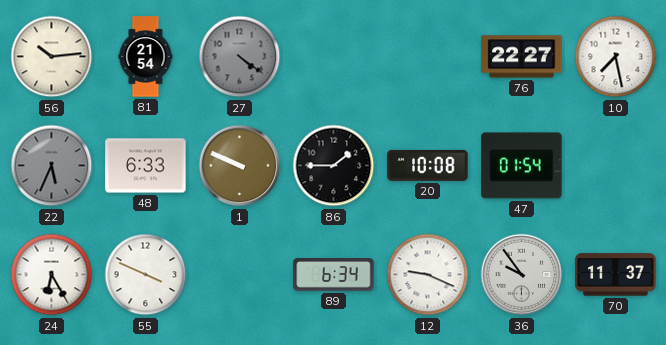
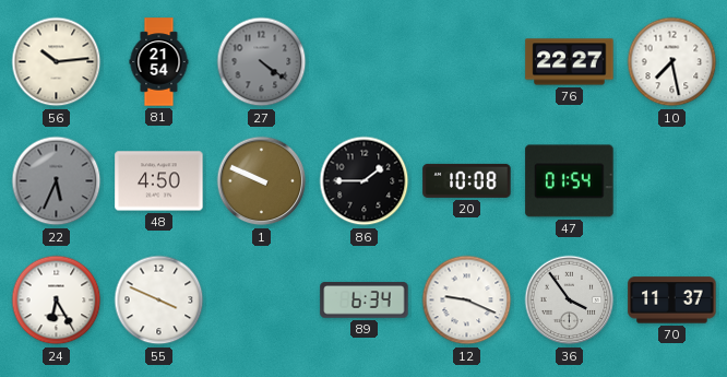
48: 6:33 -> 4:50
36: 9:54 -> 3:54
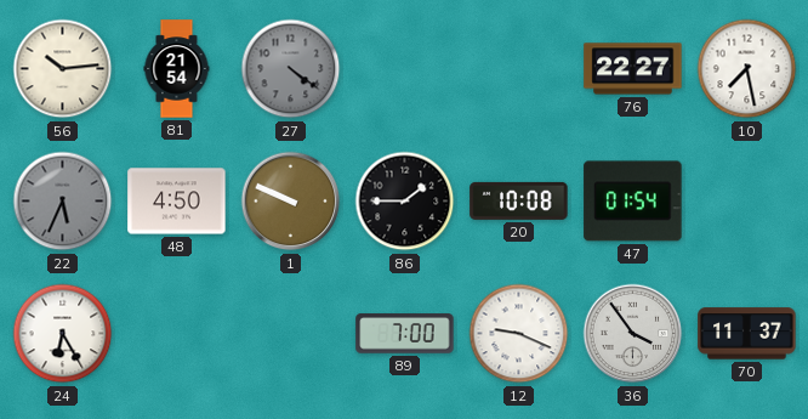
55: 3:49 -> none
89: 6:34 -> 7:00
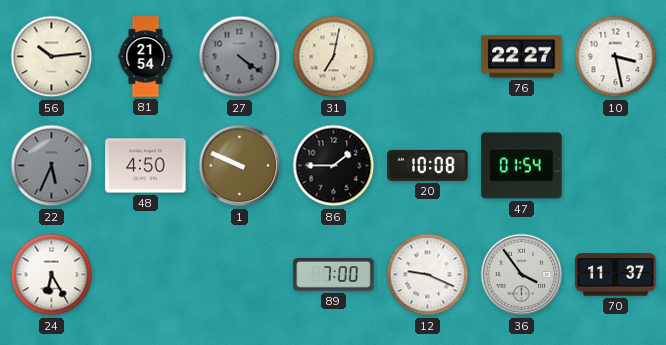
31: none -> 7:02
10: 7:28 -> 3:28
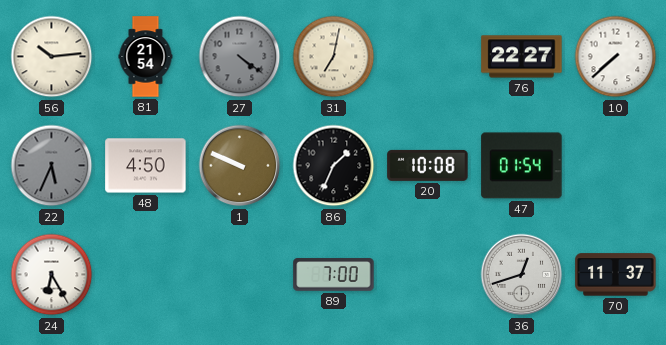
10: 3:28 -> 7:38
86: 1:45 -> 1:34
12: 9:19 -> none
36: 3:54 -> 12:42
